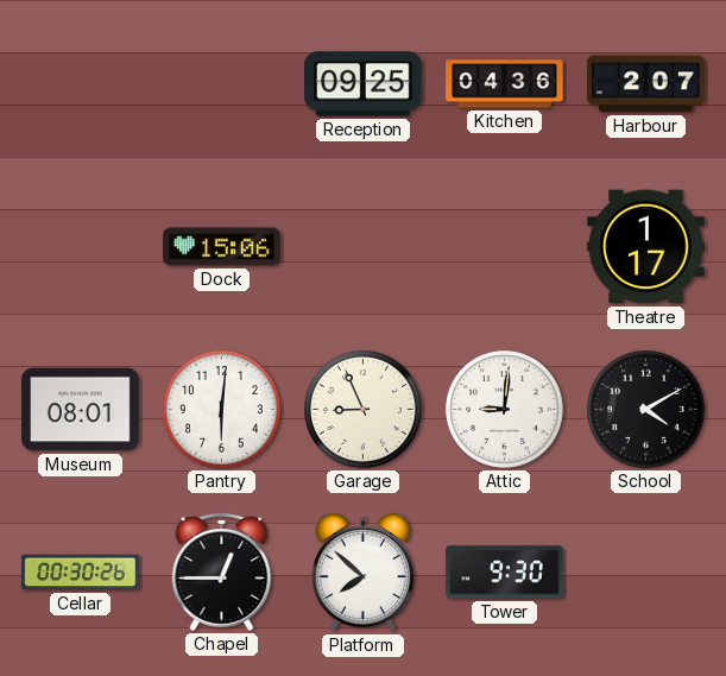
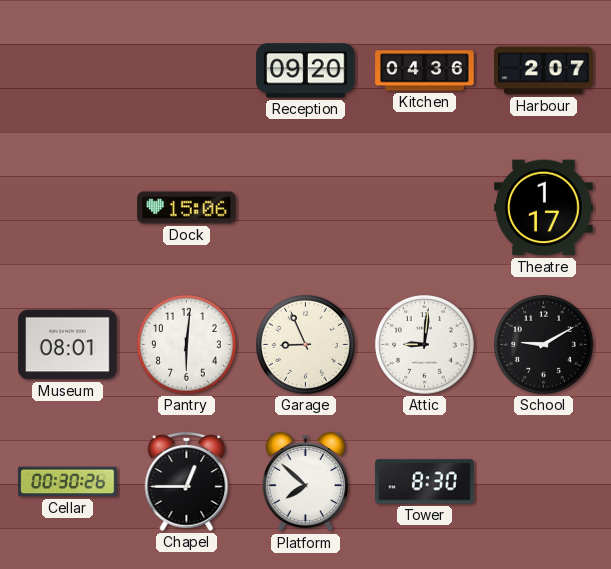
Reception: 09:25 -> 09:20
School: 4:10 -> 9:10
Tower: 9:30 -> 8:30
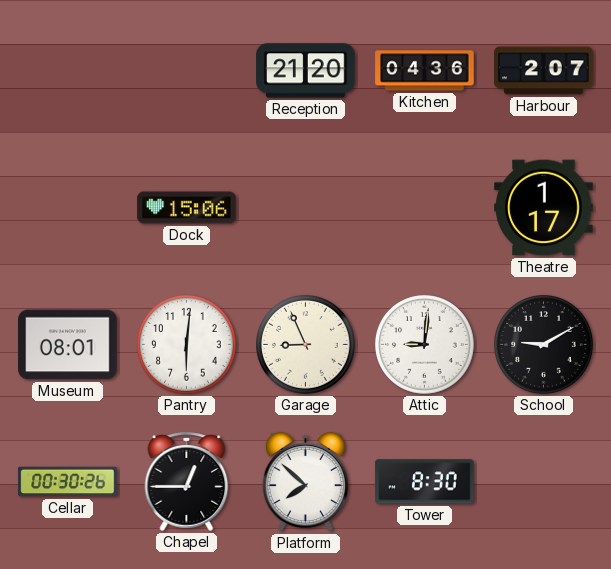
Reception: 09:20 -> 21:20
